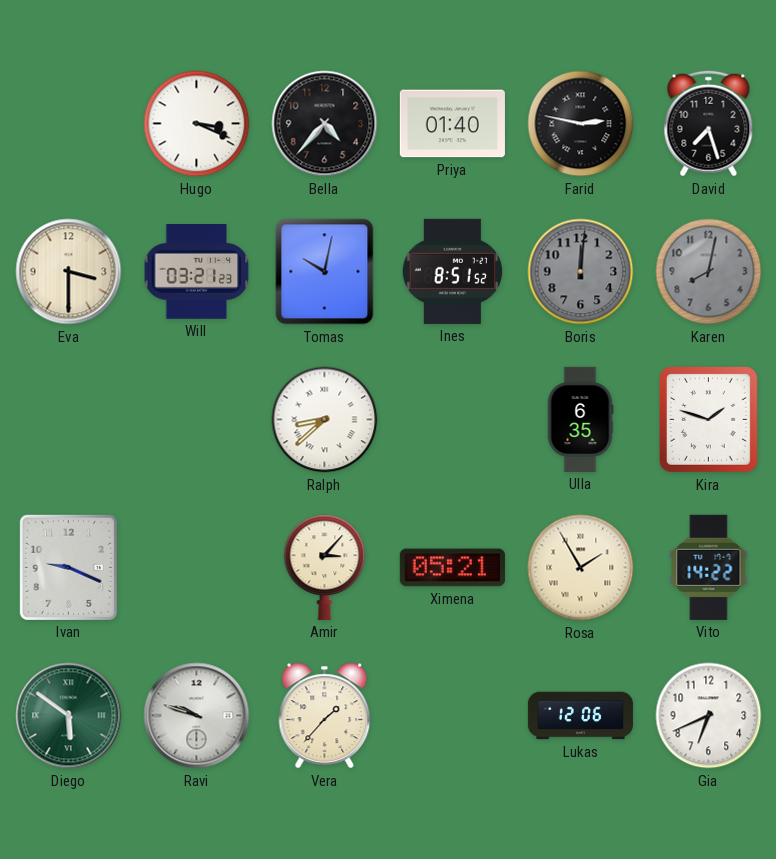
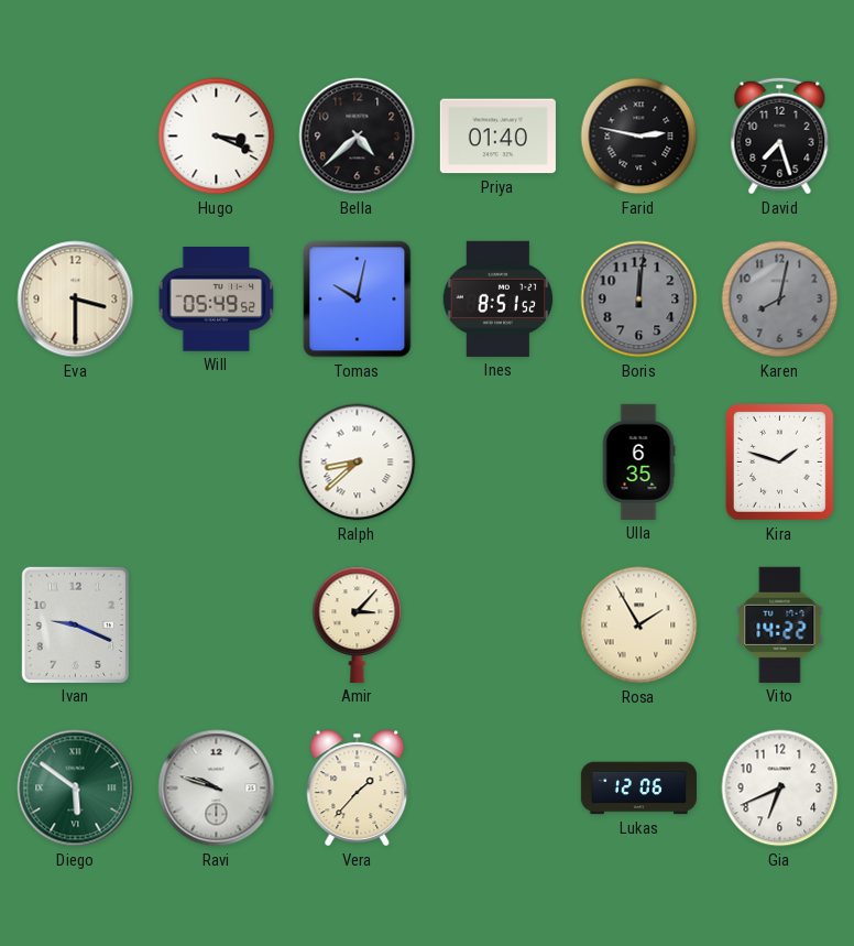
Bella: 4:37 -> 4:38
Will: 03:21 -> 05:49
Ximena: 05:21 -> none
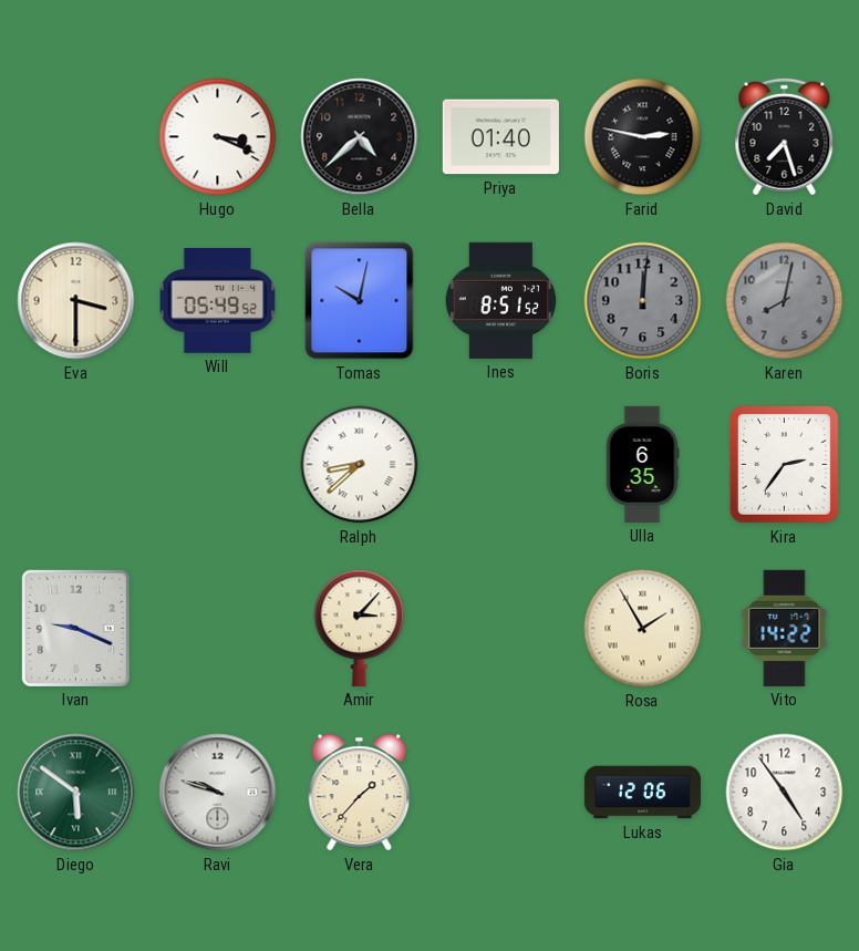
Kira: 1:48 -> 2:36
Gia: 6:41 -> 4:54
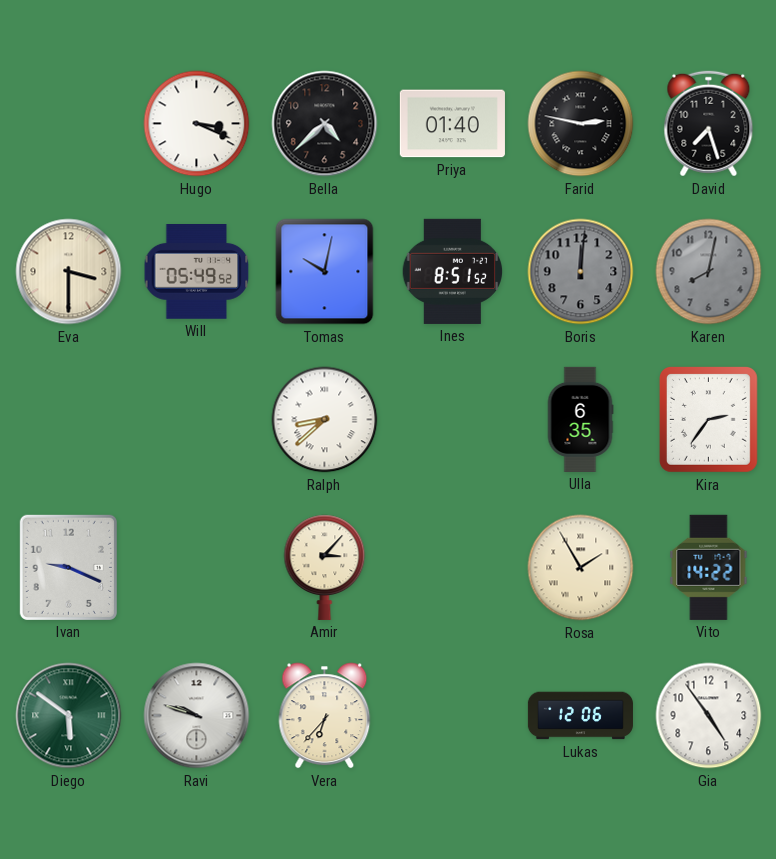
Vera: 1:37 -> 6:37
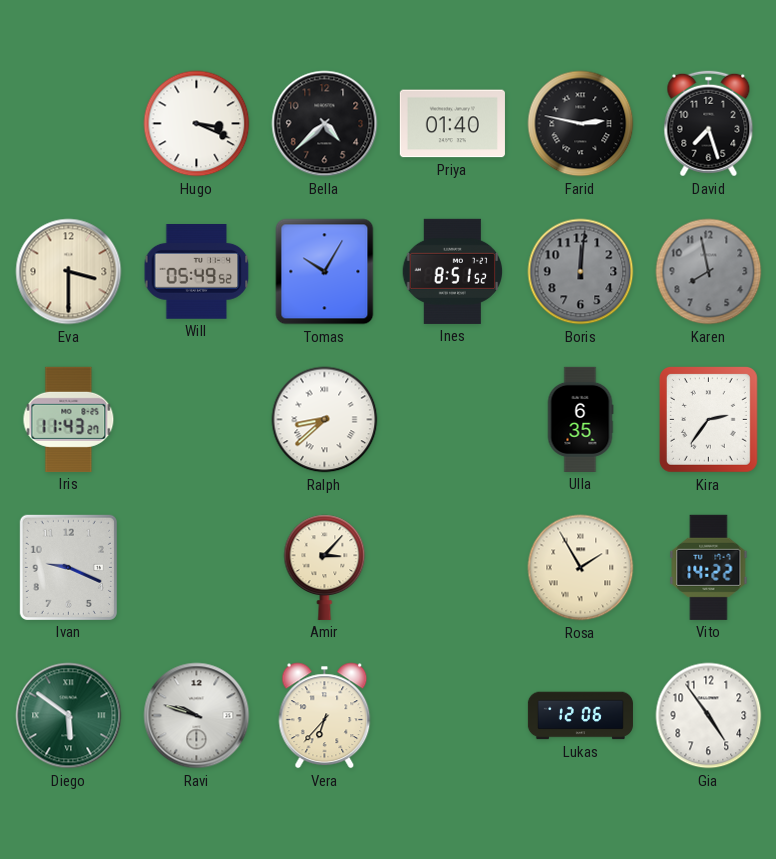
Tomas: 10:02 -> 10:05
Karen: 8:02 -> 7:58
Iris: none -> 11:43
